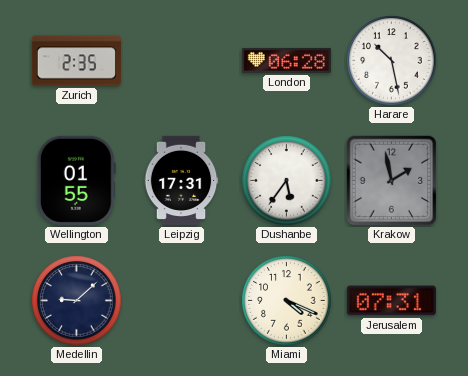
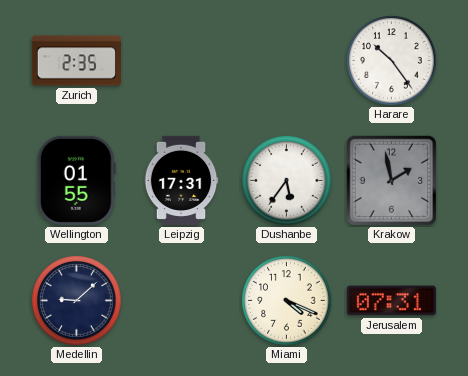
London: 06:28 -> none
Harare: 10:28 -> 10:24
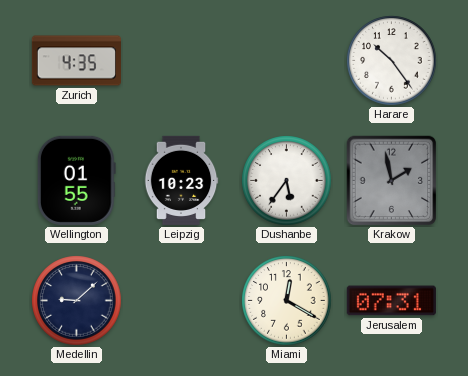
Zurich: 2:35 -> 4:35
Leipzig: 17:31 -> 10:23
Miami: 4:19 -> 12:20
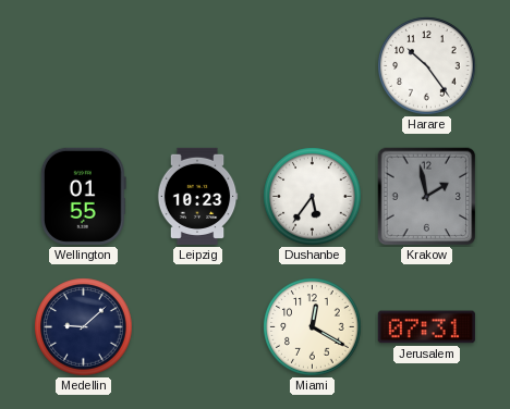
Zurich: 4:35 -> none
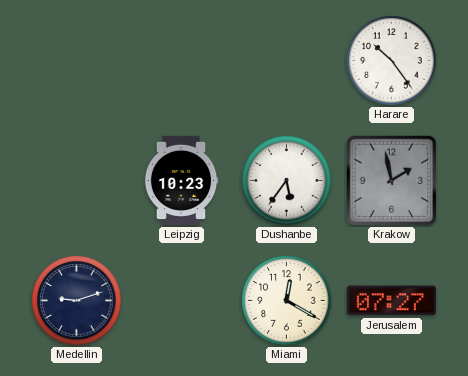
Wellington: 01:55 -> none
Medellin: 9:08 -> 9:12
Jerusalem: 07:31 -> 07:27
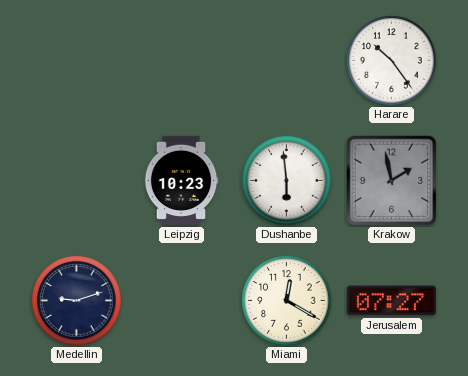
Dushanbe: 5:36 -> 5:59
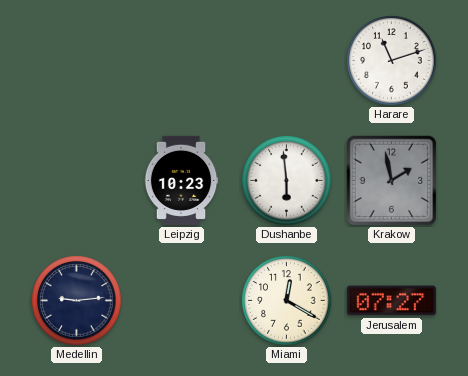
Harare: 10:24 -> 11:12
Medellin: 9:12 -> 9:14
